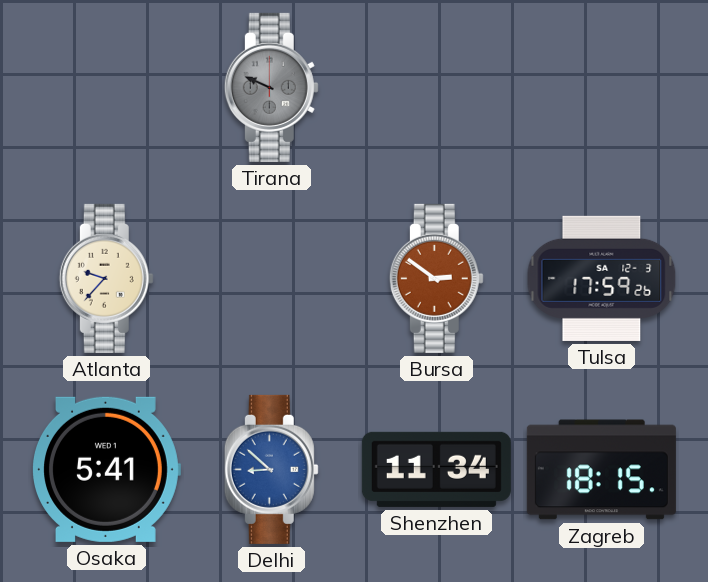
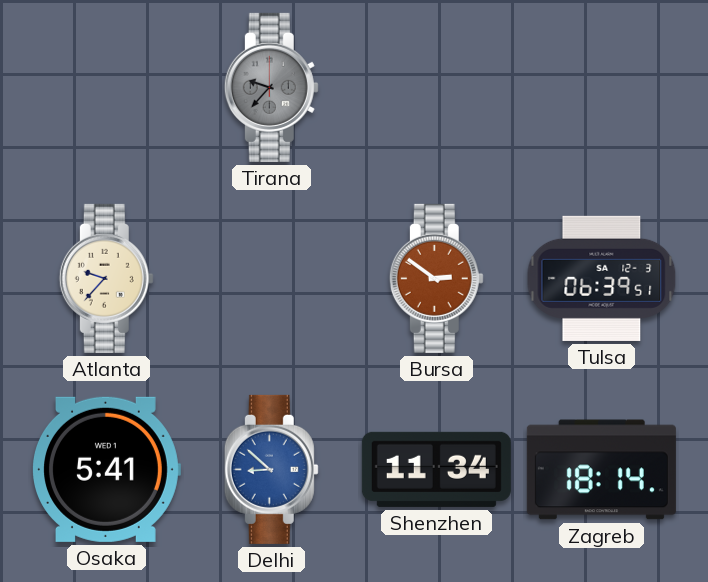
Tirana: 9:49 -> 9:37
Tulsa: 17:59 -> 06:39
Zagreb: 18:15 -> 18:14
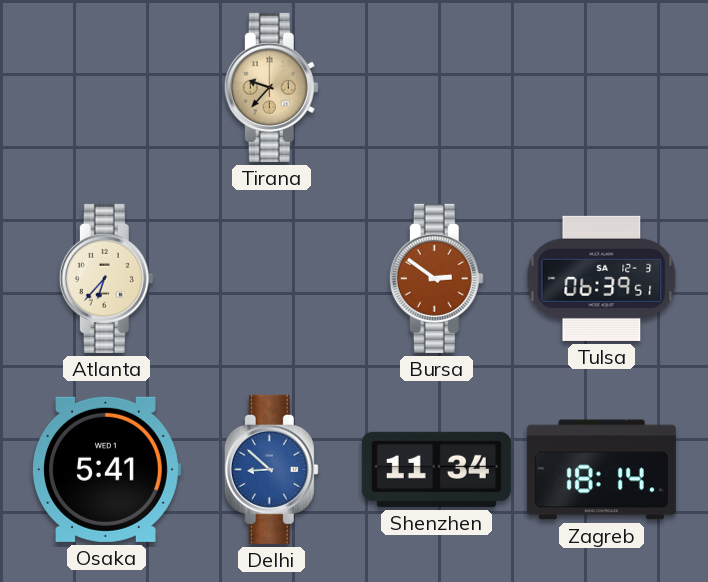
Tirana dial: grey -> champagne
Atlanta: 9:37 -> 6:37
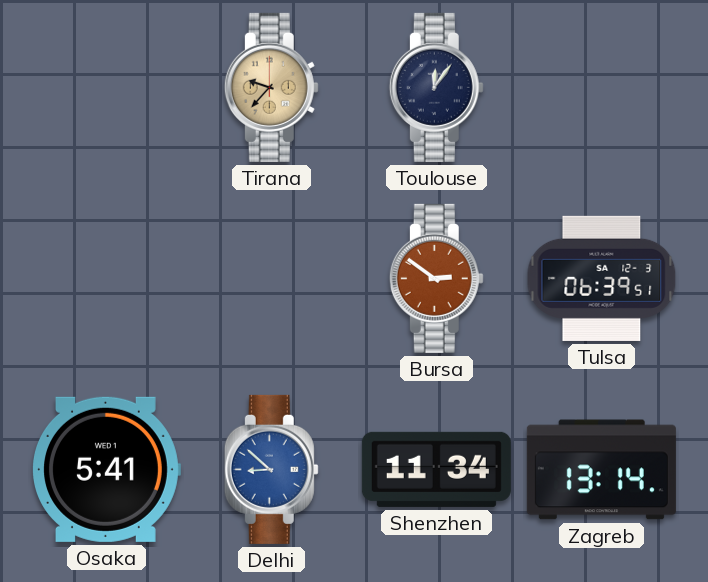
Toulouse: none -> 12:06
Atlanta: 6:37 -> none
Zagreb: 18:14 -> 13:14
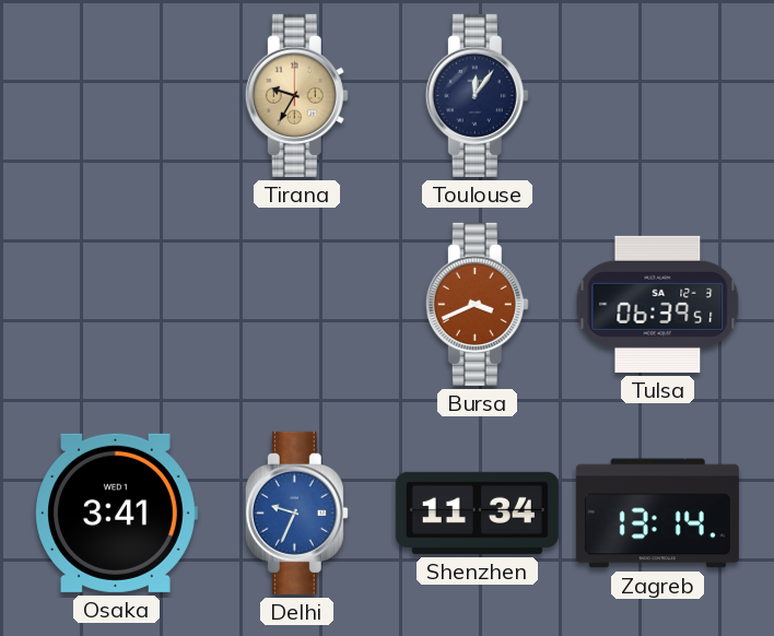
Tirana: 9:37 -> 9:35
Bursa: 2:51 -> 3:41
Osaka: 5:41 -> 3:41
Delhi: 8:52 -> 9:34
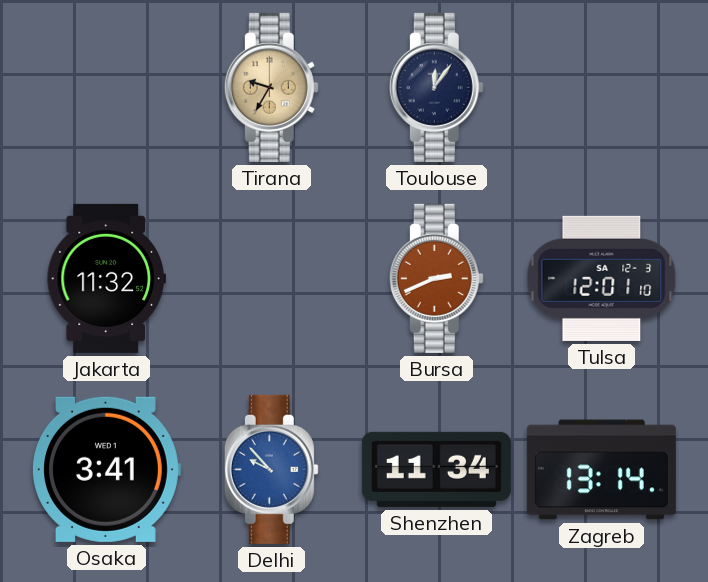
Jakarta: none -> 11:32
Bursa: 3:41 -> 2:41
Tulsa: 06:39 -> 12:01
Delhi: 9:34 -> 9:53
